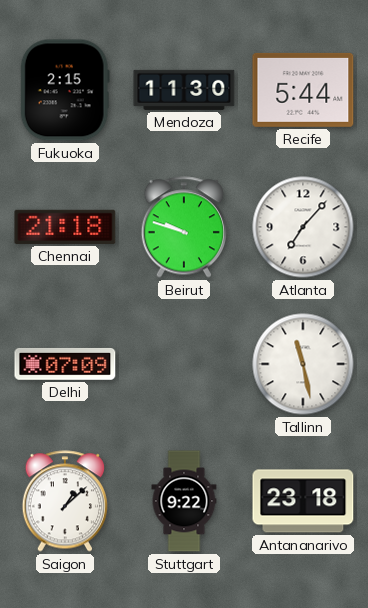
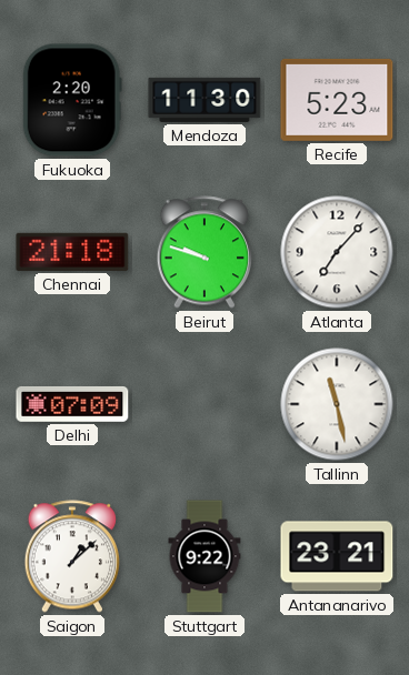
Fukuoka: 2:15 -> 2:20
Recife: 5:44 -> 5:23
Antananarivo: 23:18 -> 23:21
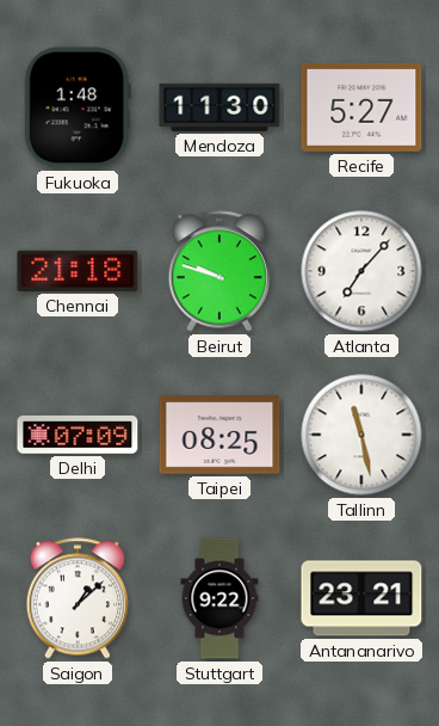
Fukuoka: 2:20 -> 1:48
Recife: 5:23 -> 5:27
Taipei: none -> 08:25
